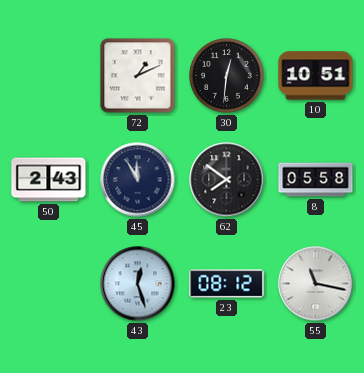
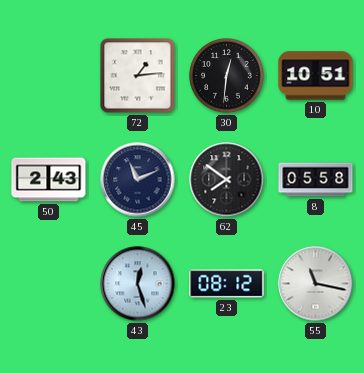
72: 1:11 -> 1:14
45: 11:55 -> 11:11
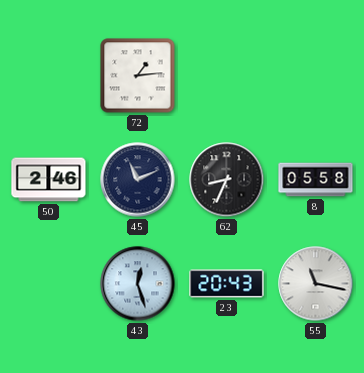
30: 12:31 -> none
10: 10:51 -> none
50: 2:43 -> 2:46
62: 7:51 -> 8:34
23: 08:12 -> 20:43
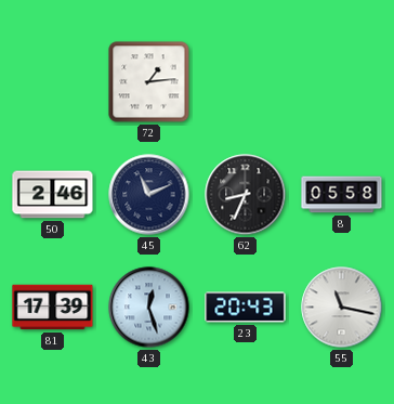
81: none -> 17:39
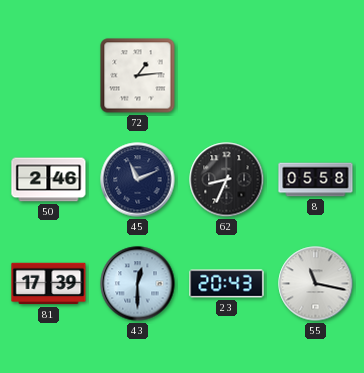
43: 12:27 -> 12:30
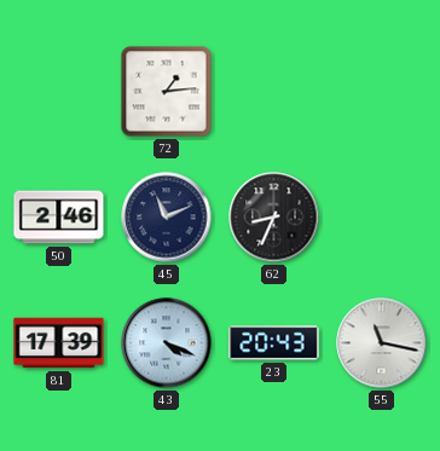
8: 05:58 -> none
43: 12:30 -> 4:19
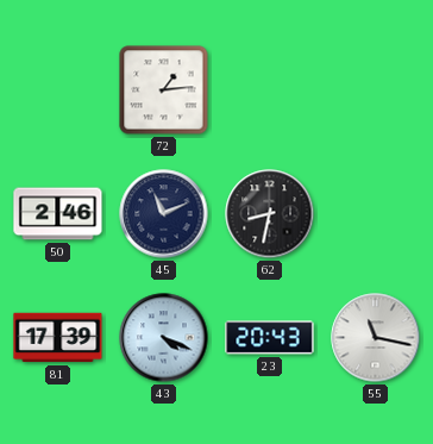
62: 8:34 -> 8:32
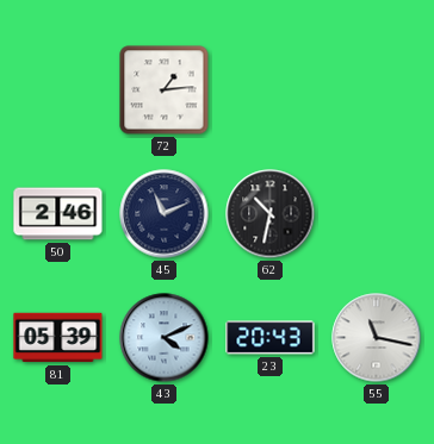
62: 8:32 -> 10:32
81: 17:39 -> 05:39
43: 4:19 -> 4:11
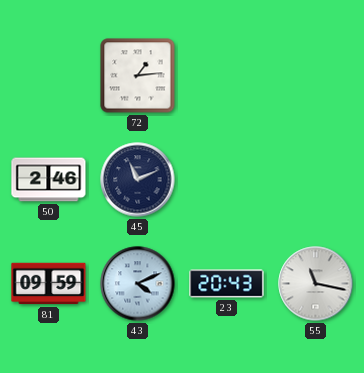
62: 10:32 -> none
81: 05:39 -> 09:59
